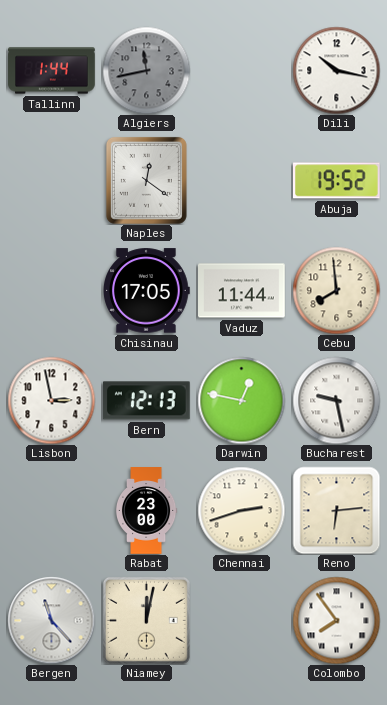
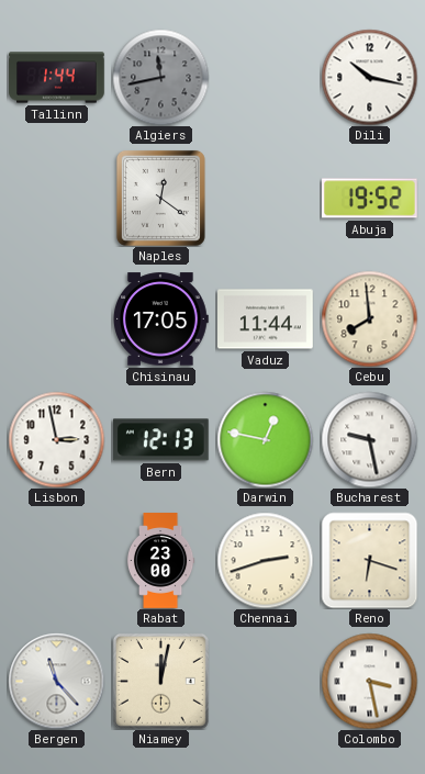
Reno: 6:14 -> 6:18
Colombo: 7:54 -> 3:28
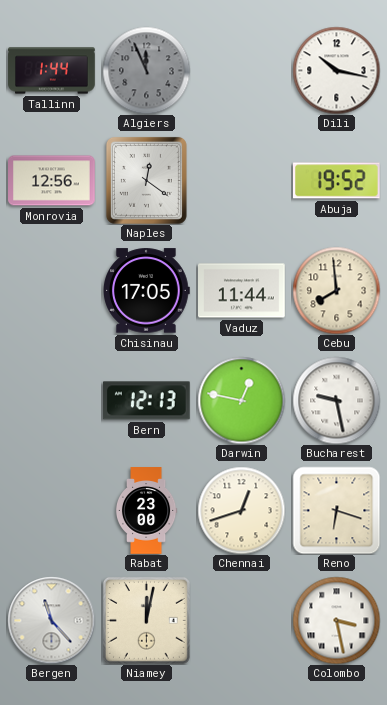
Algiers: 11:43 -> 11:56
Monrovia: none -> 12:56
Lisbon: 2:58 -> none
Chennai: 2:42 -> 12:42
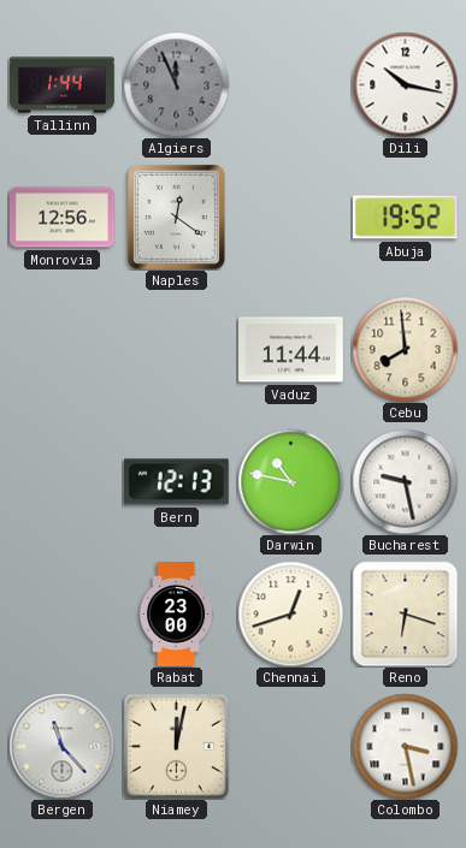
Chisinau: 17:05 -> none
Darwin: 12:47 -> 10:47
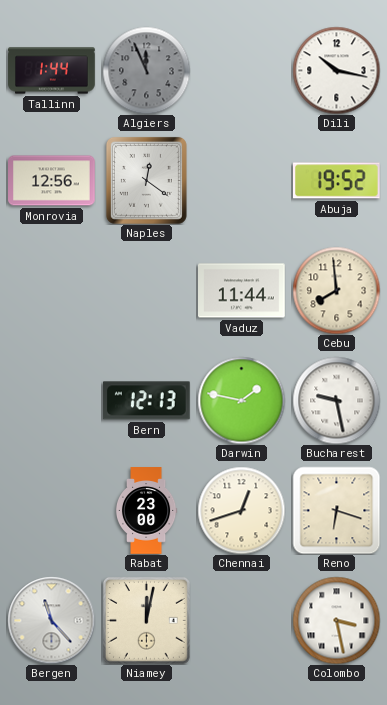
Darwin: 10:47 -> 1:47
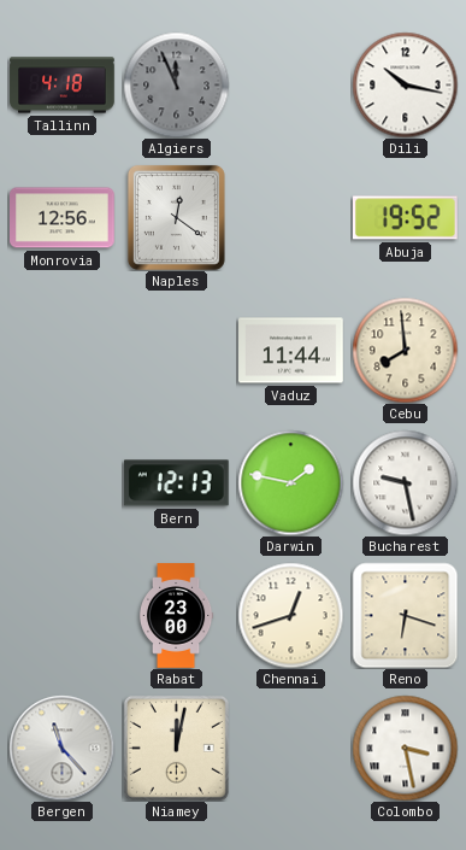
Tallinn: 1:44 -> 4:18
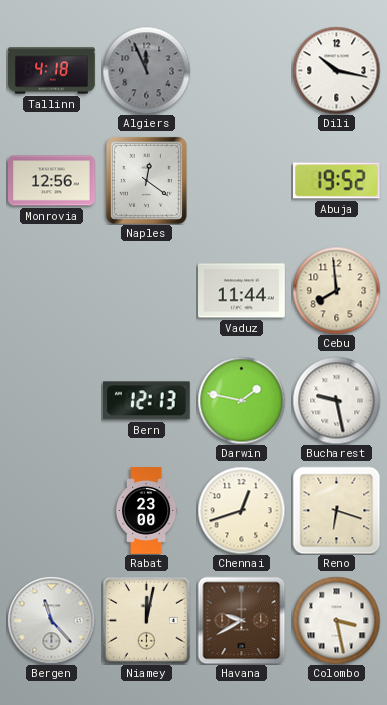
Havana: none -> 9:40
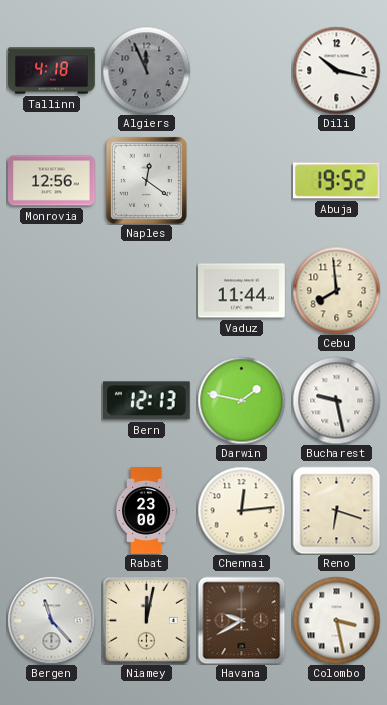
Chennai: 12:42 -> 12:14
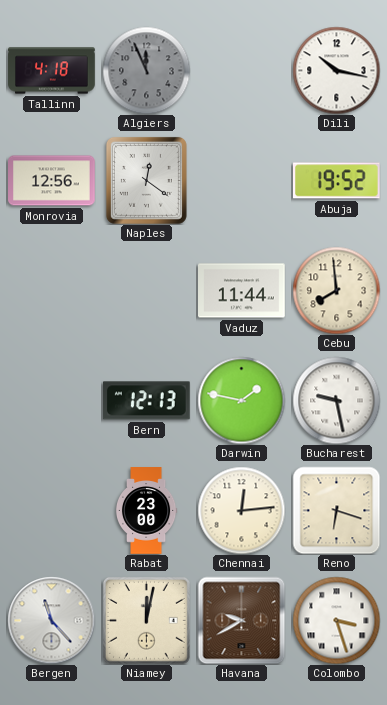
Colombo: 3:28 -> 3:27
